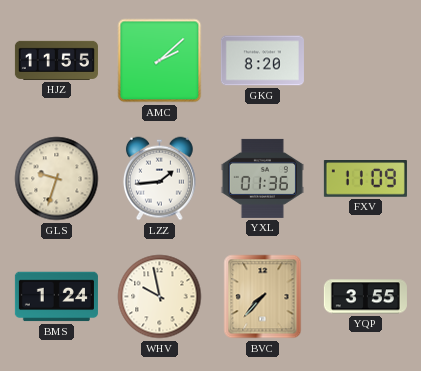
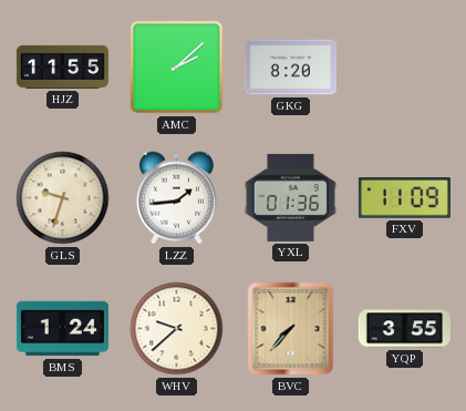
WHV: 9:58 -> 9:38
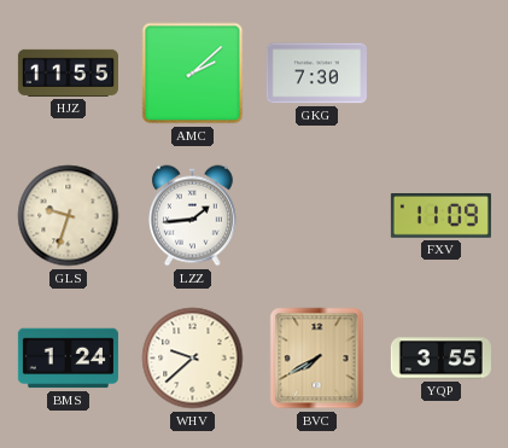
GKG: 8:20 -> 7:30
YXL: 01:36 -> none
BVC: 7:37 -> 7:40
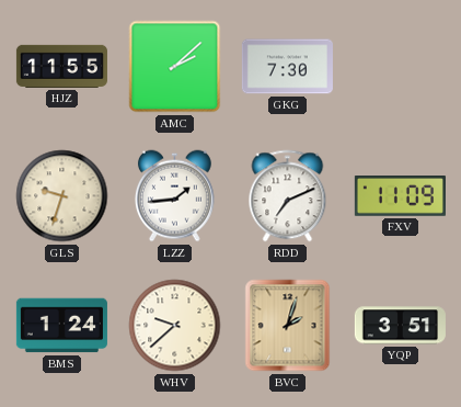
RDD: none -> 7:11
BVC: 7:40 -> 2:03
YQP: 3:55 -> 3:51
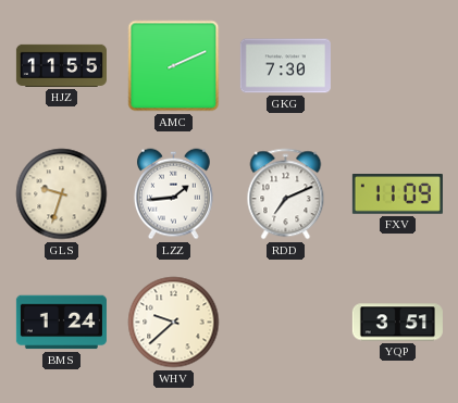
AMC: 2:08 -> 2:11
BVC: 2:03 -> none
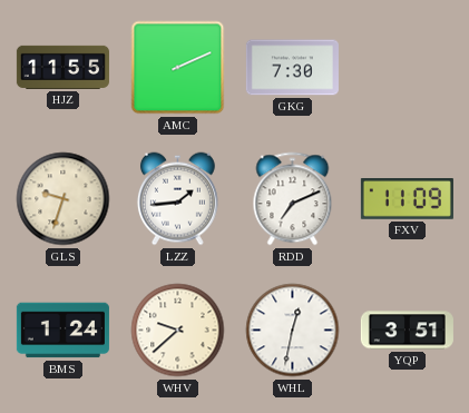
WHL: none -> 12:32
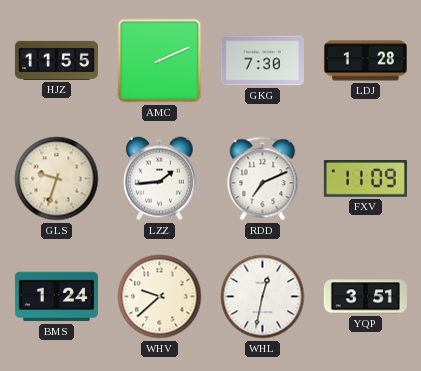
LDJ: none -> 1:28
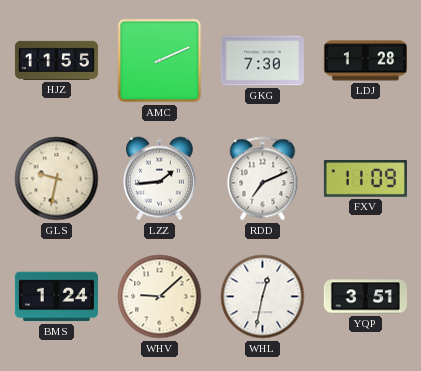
GLS: 9:33 -> 9:32
WHV: 9:38 -> 9:08
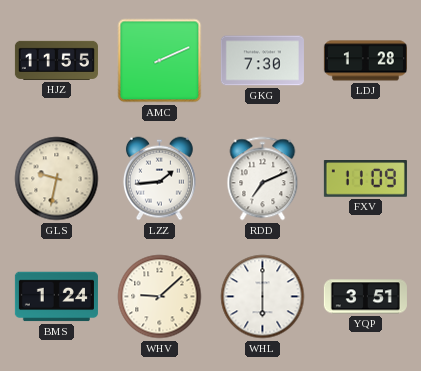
WHL: 12:32 -> 6:00
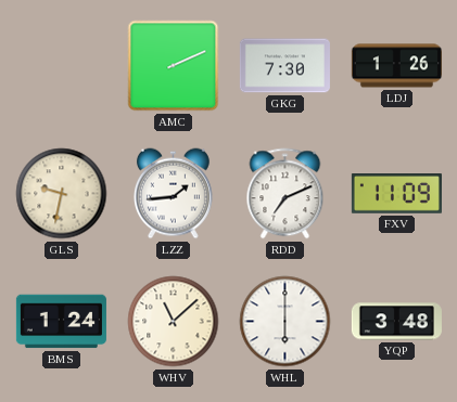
HJZ: 11:55 -> none
LDJ: 1:28 -> 1:26
WHV: 9:08 -> 11:08
YQP: 3:51 -> 3:48
